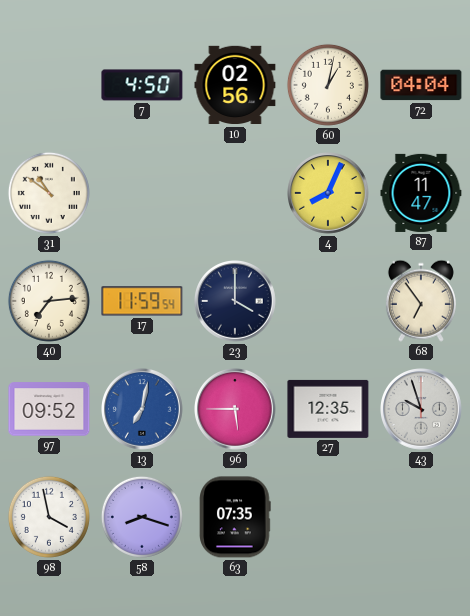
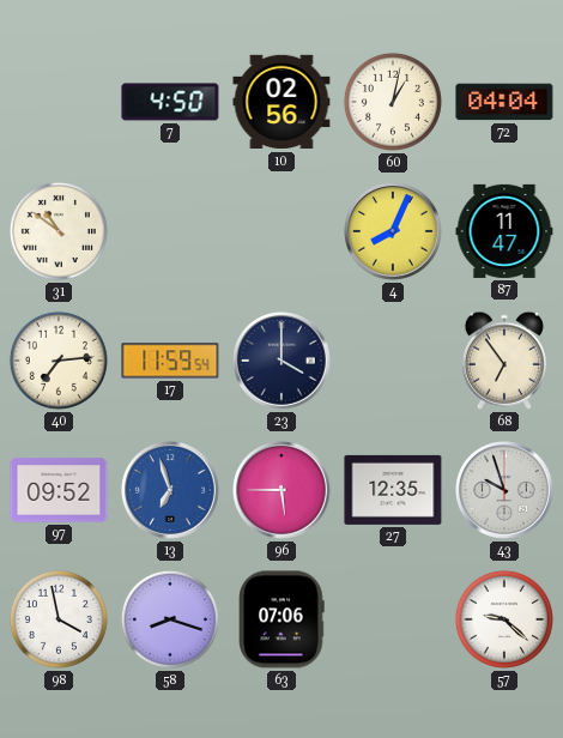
13: 7:02 -> 6:57
63: 07:35 -> 07:06
57: none -> 9:22
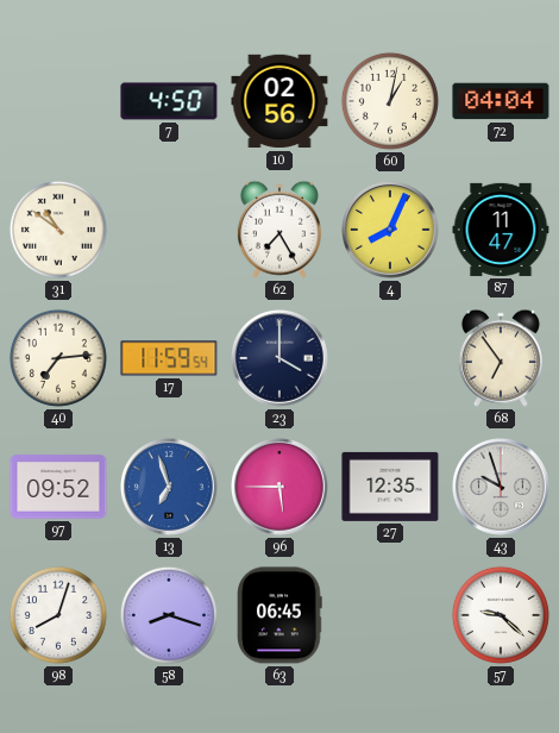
62: none -> 7:25
98: 3:58 -> 8:03
63: 07:06 -> 06:45
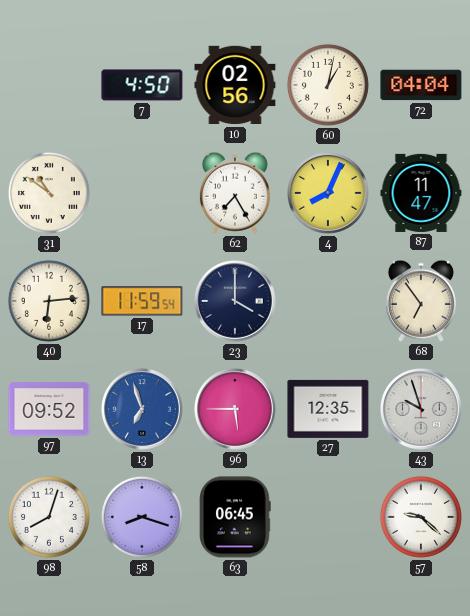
40: 7:14 -> 6:14
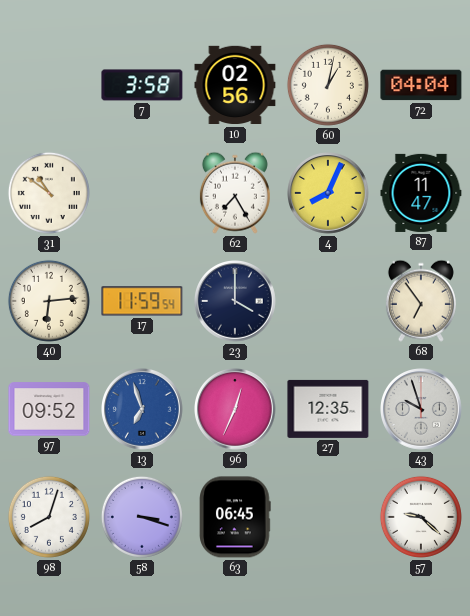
7: 4:50 -> 3:58
96: 5:45 -> 12:34
58: 8:18 -> 3:18
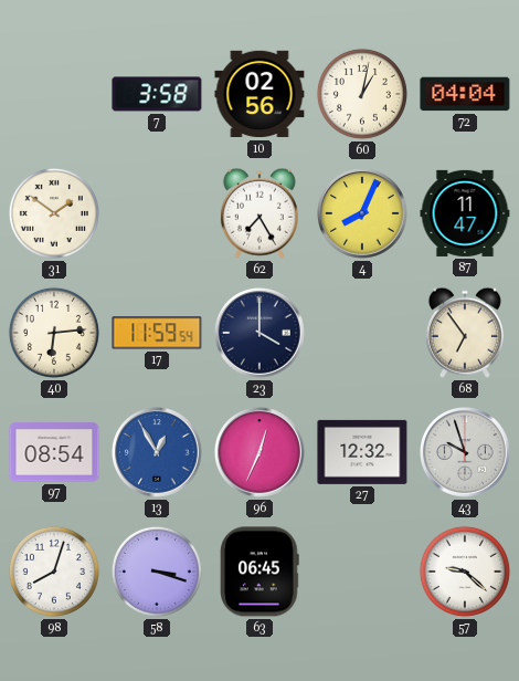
31: 10:51 -> 1:51
97: 09:52 -> 08:54
13: 6:57 -> 12:55
27: 12:35 -> 12:32
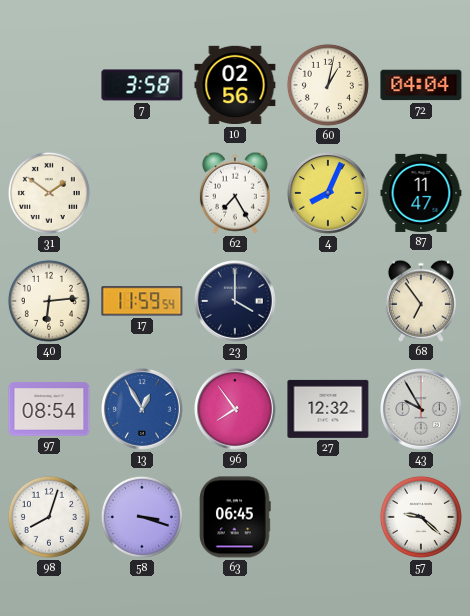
96: 12:34 -> 7:54
43: 9:57 -> 9:55
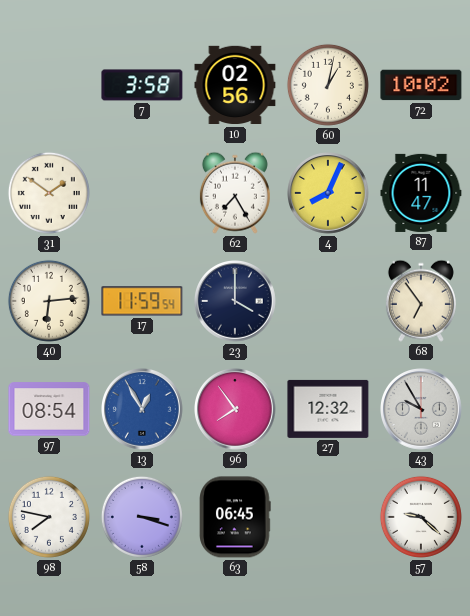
72: 04:04 -> 10:02
98: 8:03 -> 7:47
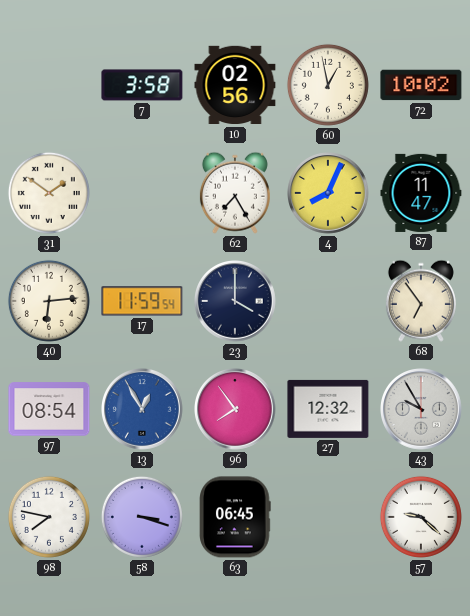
60: 1:02 -> 12:58
